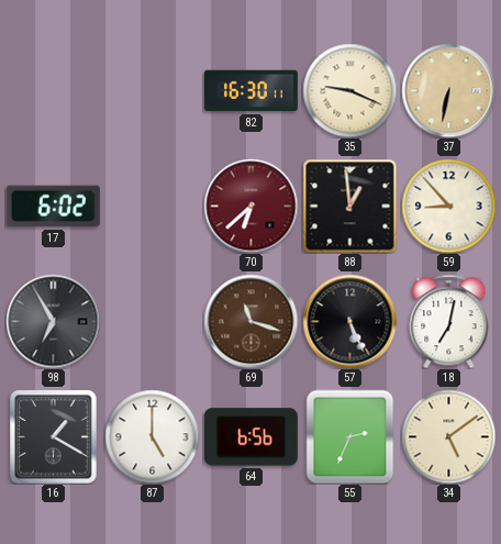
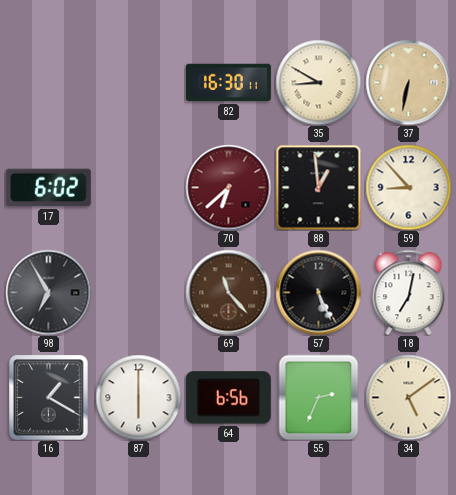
35: 9:19 -> 8:50
69: 11:18 -> 11:23
87: 5:00 -> 6:00
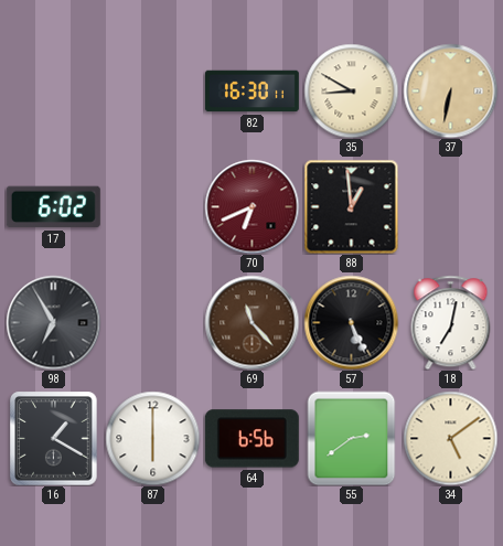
70: 6:38 -> 6:41
59: 8:53 -> none
55: 2:34 -> 2:39
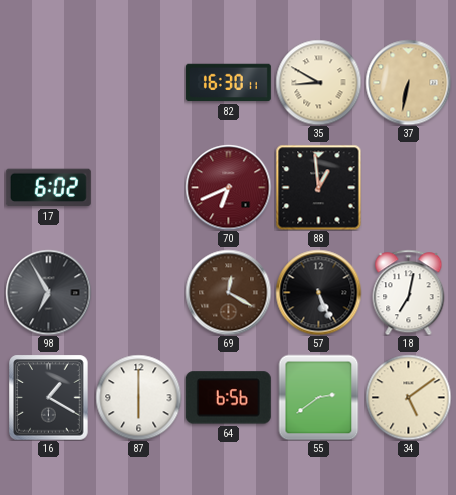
69: 11:23 -> 12:20
